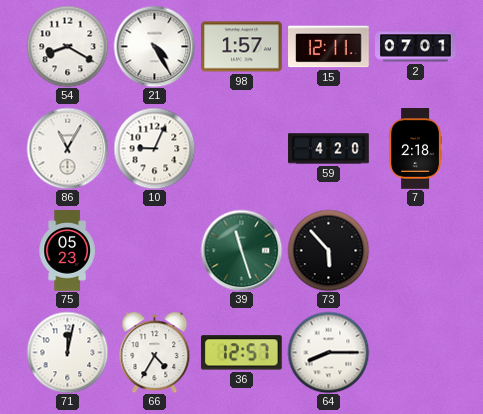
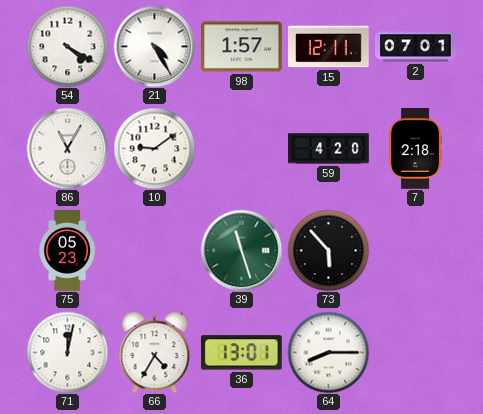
54: 8:20 -> 4:20
10: 9:04 -> 9:09
36: 12:57 -> 13:01
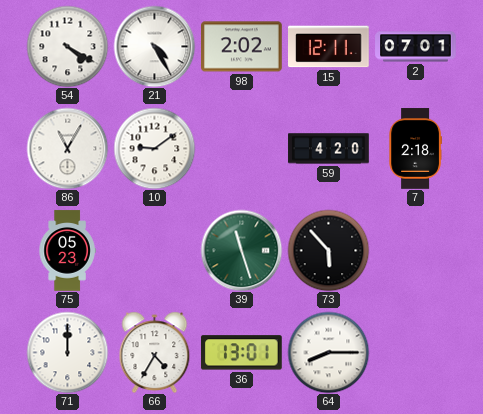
98: 1:57 -> 2:02
71: 12:02 -> 12:00
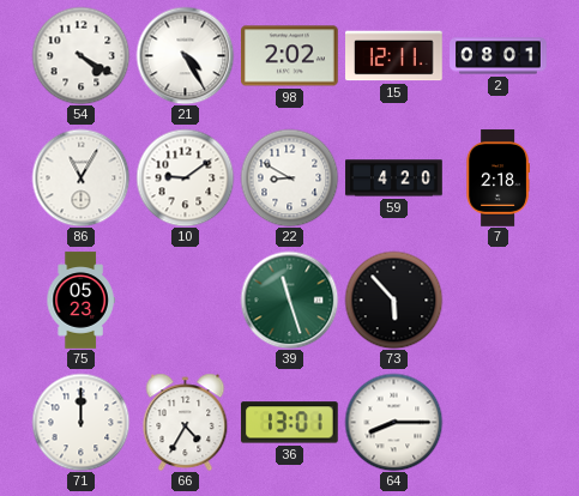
2: 07:01 -> 08:01
22: none -> 8:50
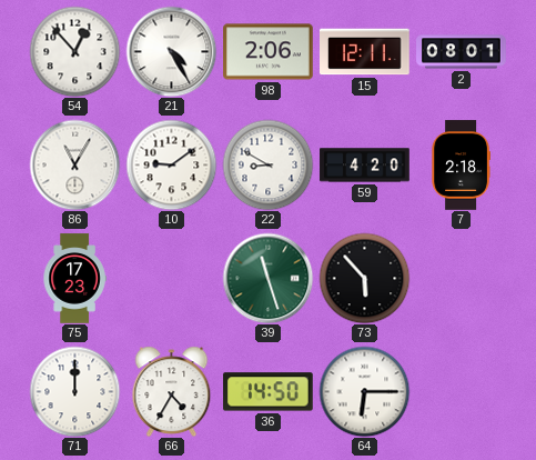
54: 4:20 -> 12:53
98: 2:02 -> 2:06
75: 05:23 -> 17:23
36: 13:01 -> 14:50
64: 8:15 -> 6:15
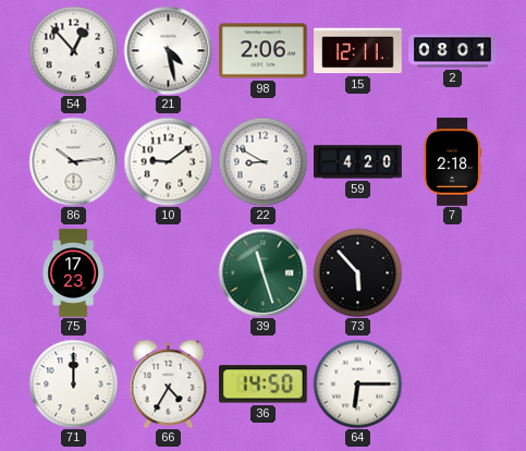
21: 4:25 -> 4:28
86: 11:05 -> 10:14
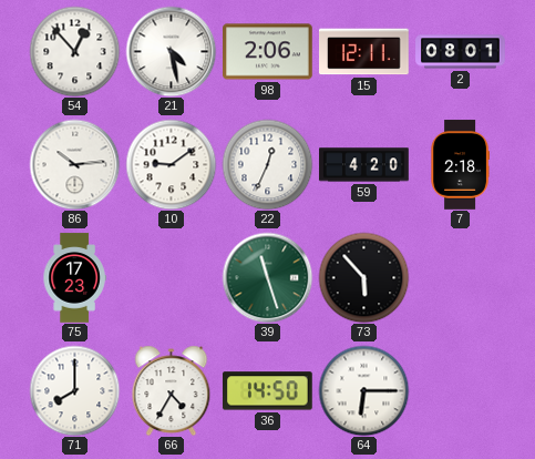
22: 8:50 -> 12:34
71: 12:00 -> 8:00
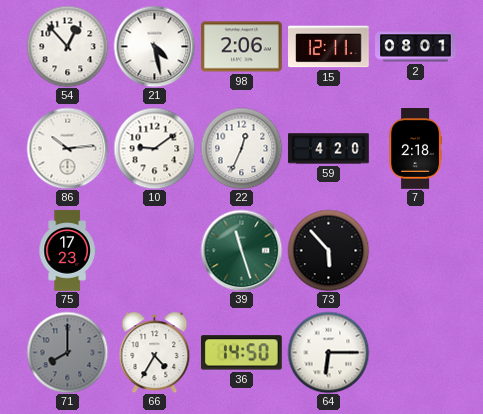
71 dial: white -> grey
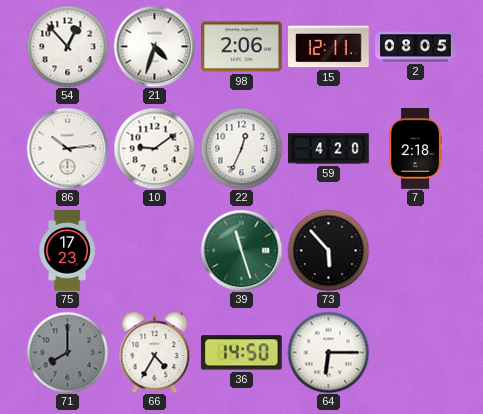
21: 4:28 -> 4:33
2: 08:01 -> 08:05
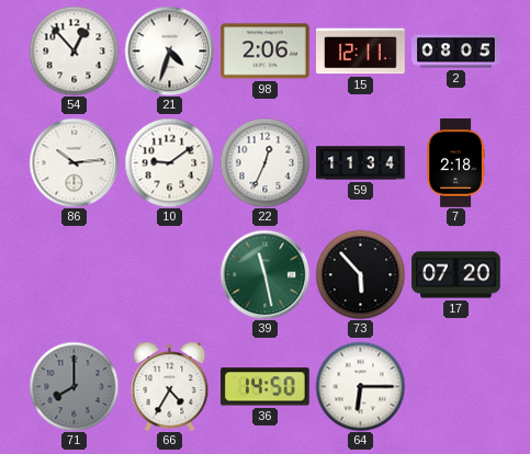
59: 4:20 -> 11:34
75: 17:23 -> none
39: 11:27 -> 11:28
17: none -> 07:20
